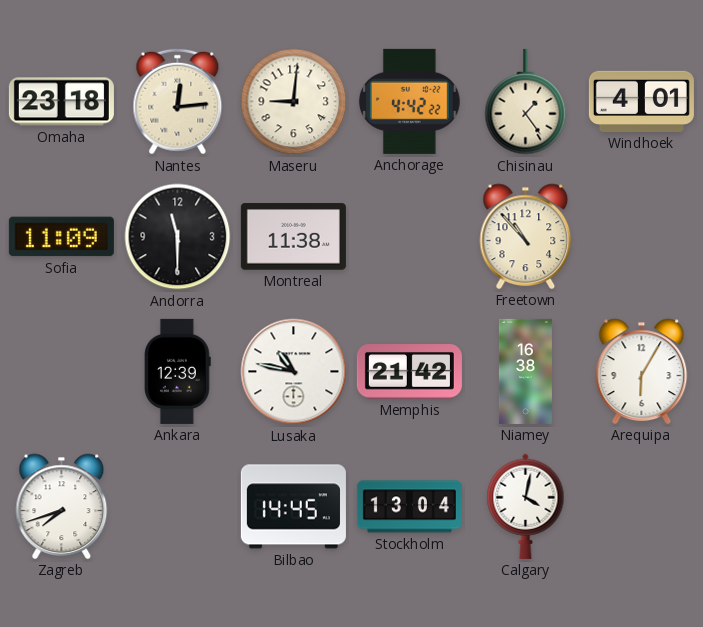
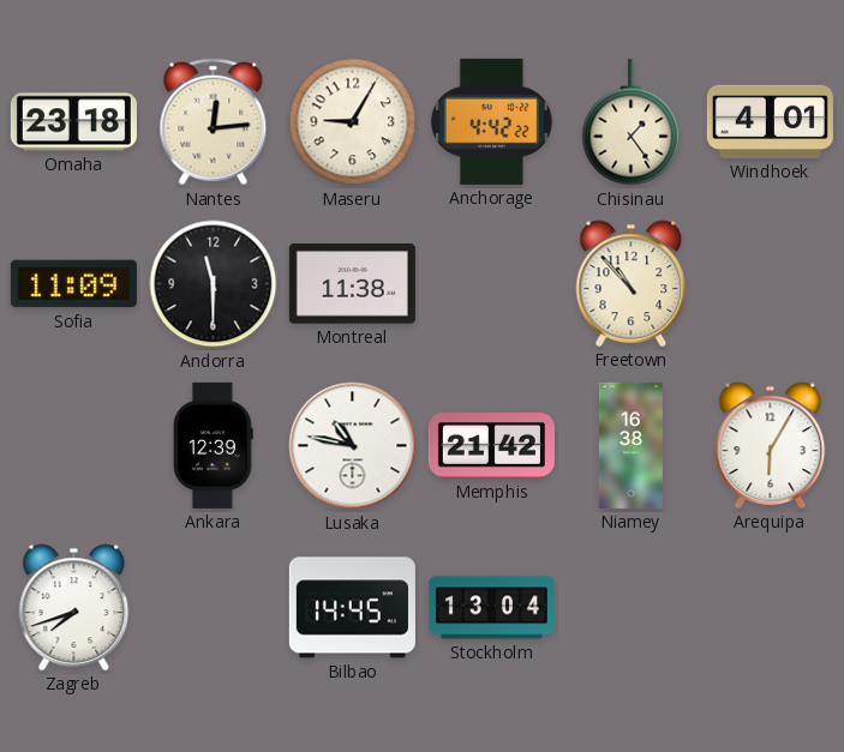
Maseru: 9:01 -> 9:05
Calgary: 4:02 -> none
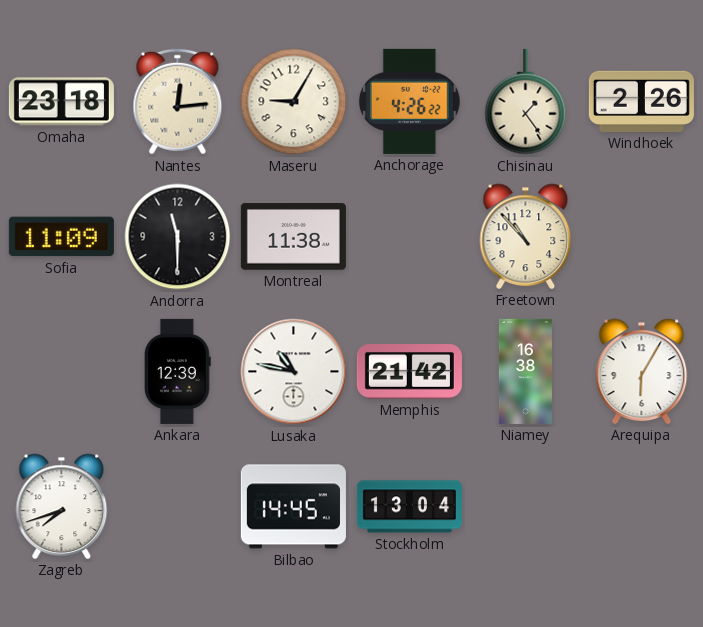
Anchorage: 4:42 -> 4:26
Windhoek: 4:01 -> 2:26
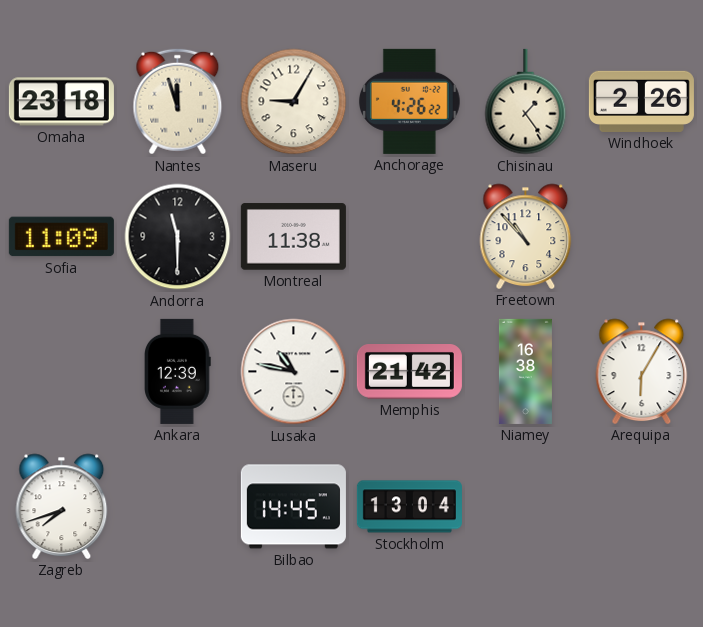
Nantes: 12:14 -> 11:57
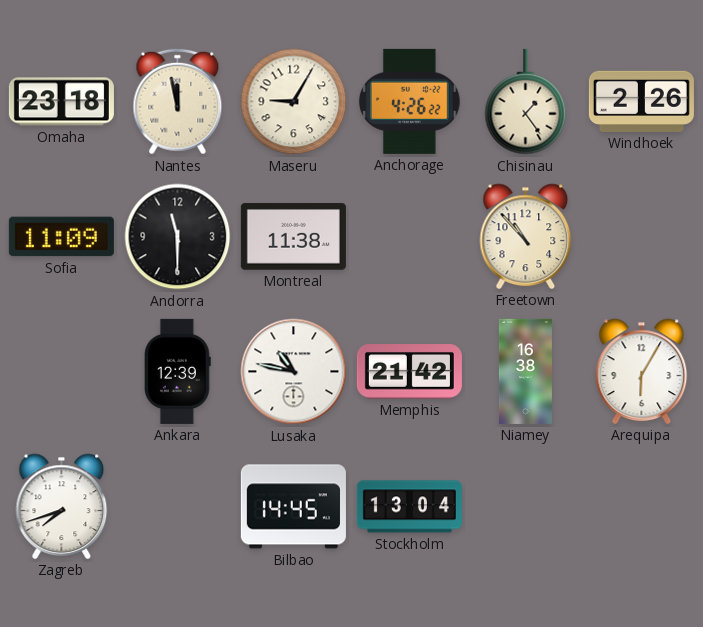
Nantes: 11:57 -> 11:58
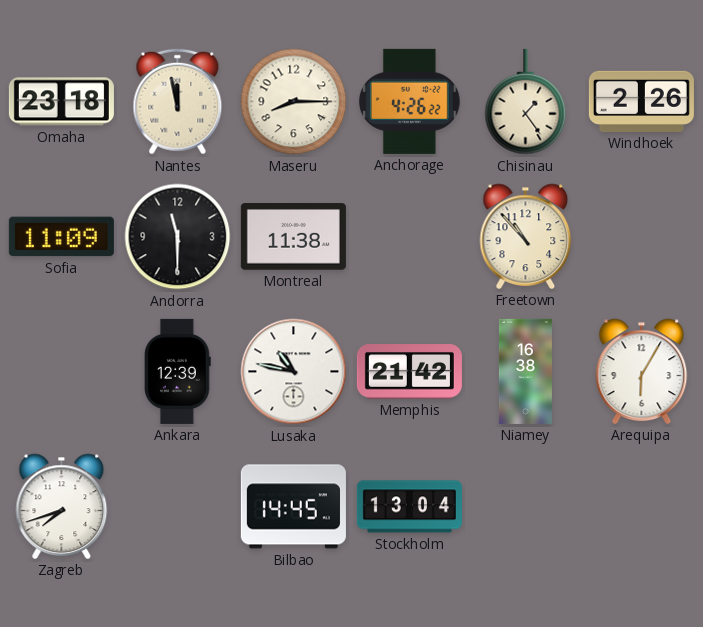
Maseru: 9:05 -> 8:15
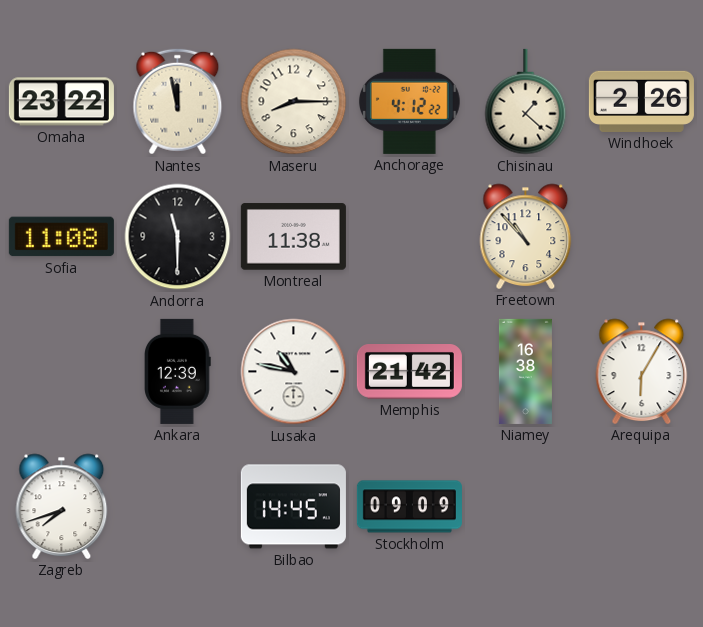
Omaha: 23:18 -> 23:22
Anchorage: 4:26 -> 4:12
Chisinau: 1:24 -> 1:22
Sofia: 11:09 -> 11:08
Stockholm: 13:04 -> 09:09
